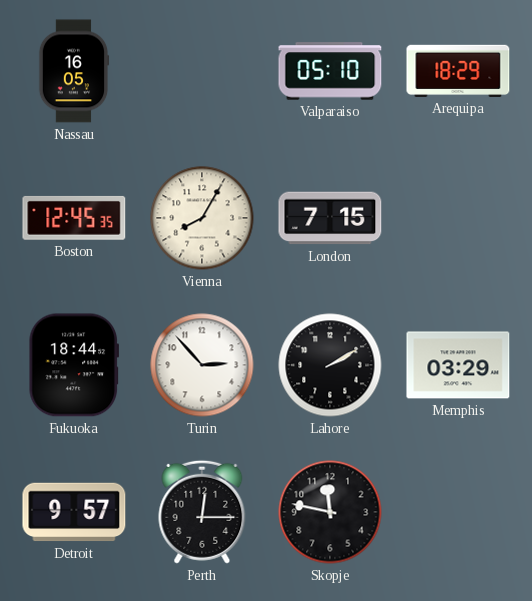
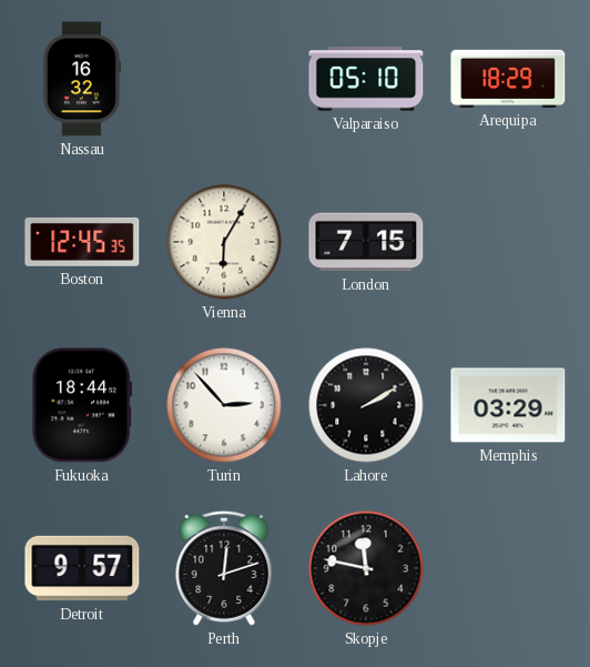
Nassau: 16:05 -> 16:32
Vienna: 8:05 -> 6:05
Perth: 12:15 -> 12:12
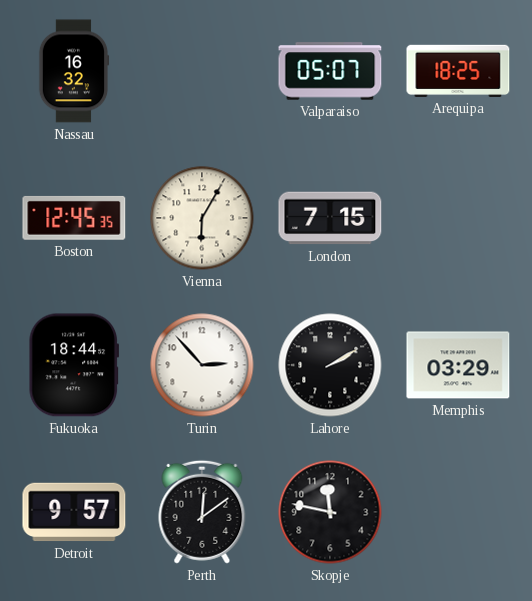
Valparaiso: 05:10 -> 05:07
Arequipa: 18:29 -> 18:25
Perth: 12:12 -> 12:09
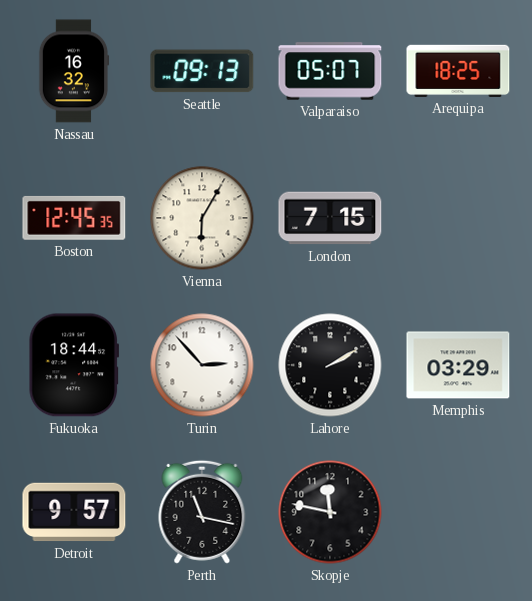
Seattle: none -> 09:13
Perth: 12:09 -> 11:17
